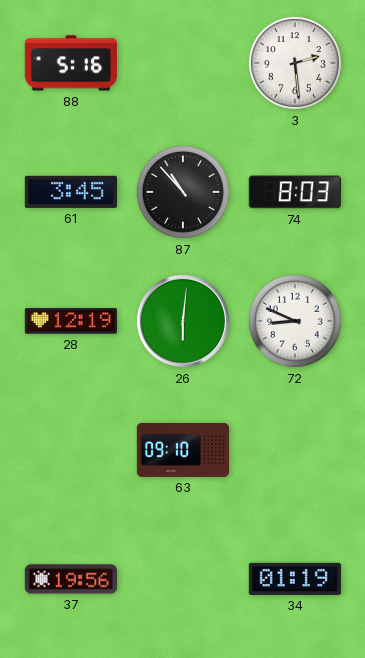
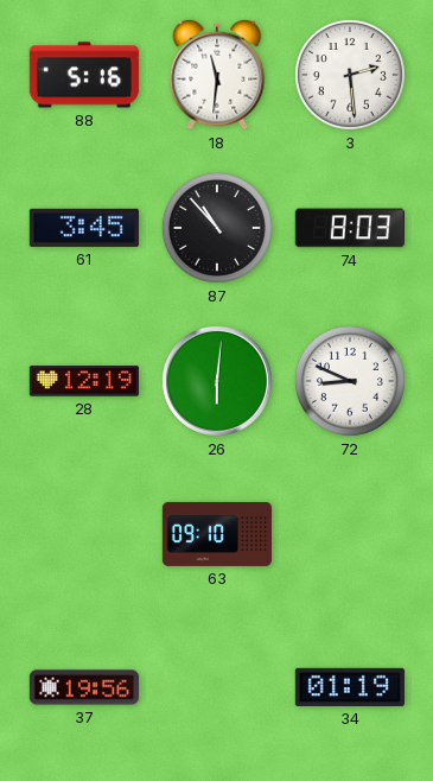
18: none -> 11:31
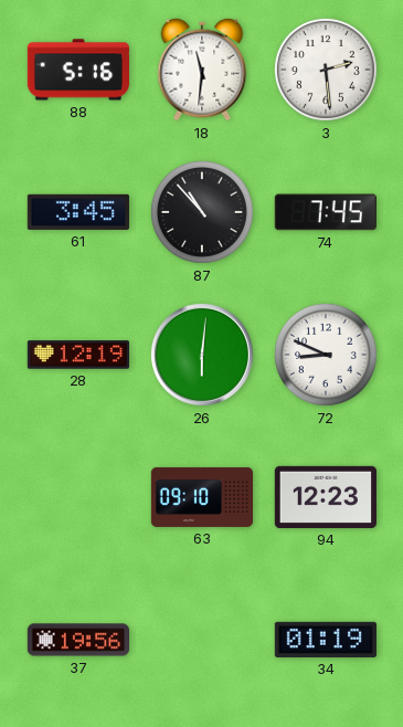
74: 8:03 -> 7:45
94: none -> 12:23
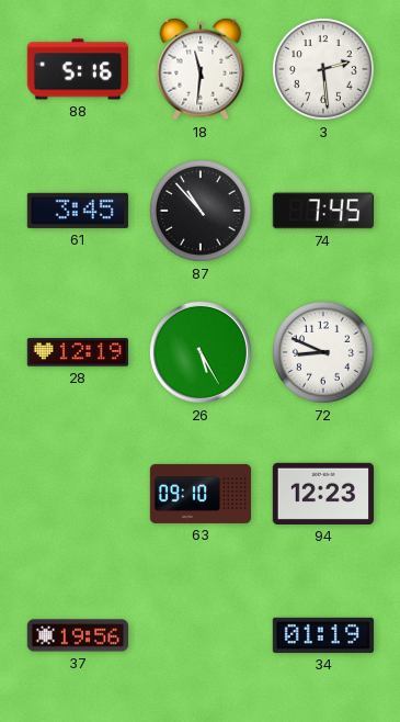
26: 6:01 -> 5:25
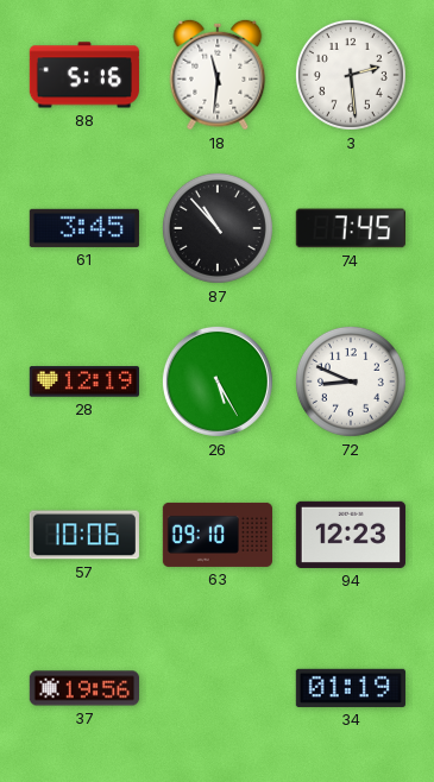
57: none -> 10:06
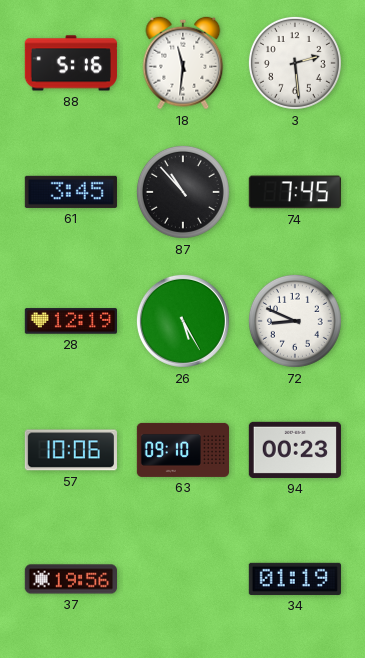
94: 12:23 -> 00:23
